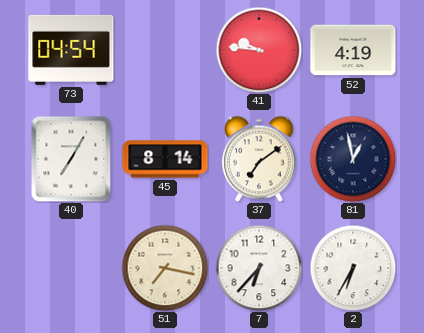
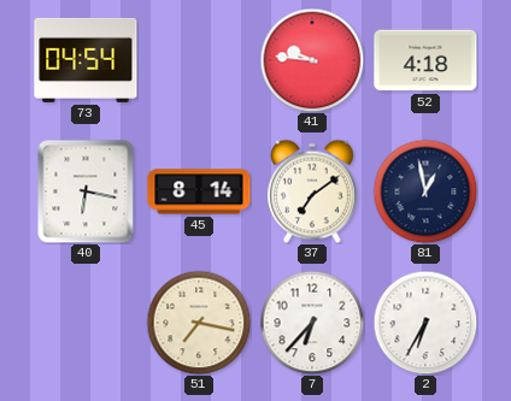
52: 4:19 -> 4:18
40: 7:05 -> 6:17
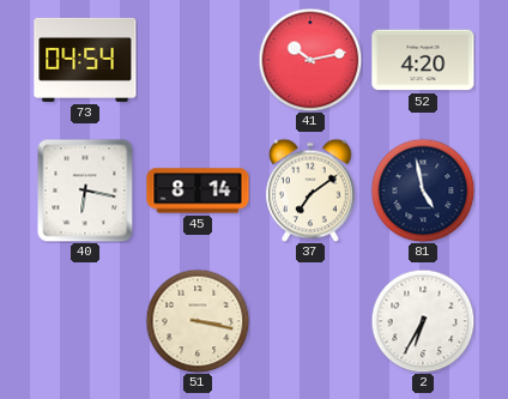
41: 9:46 -> 10:13
52: 4:18 -> 4:20
81: 12:58 -> 4:58
51: 7:17 -> 3:17
7: 6:37 -> none
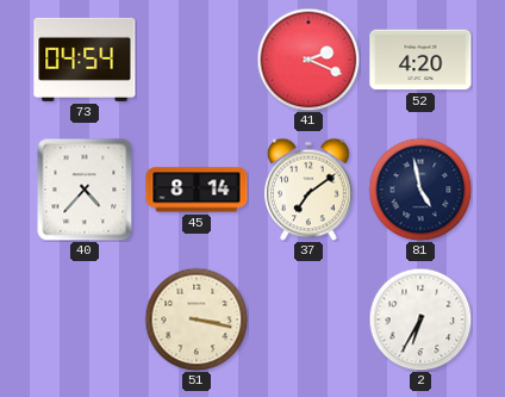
41: 10:13 -> 2:19
40: 6:17 -> 4:37
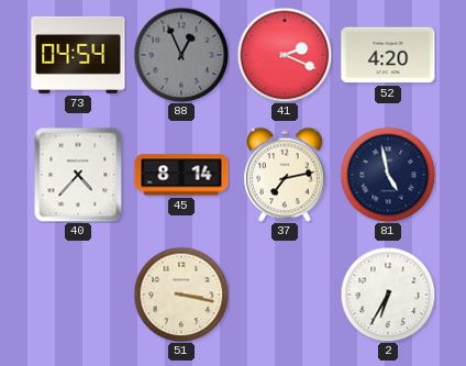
88: none -> 12:56
37: 7:09 -> 7:13
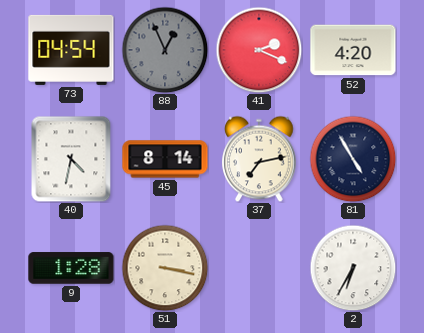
40: 4:37 -> 4:32
81: 4:58 -> 4:55
9: none -> 1:28
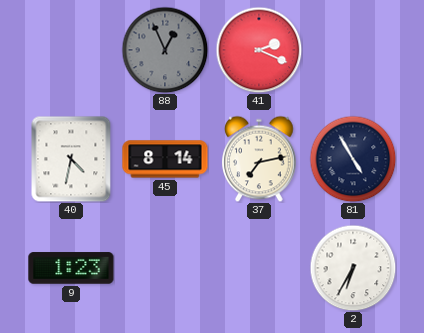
73: 04:54 -> none
52: 4:20 -> none
9: 1:28 -> 1:23
51: 3:17 -> none
